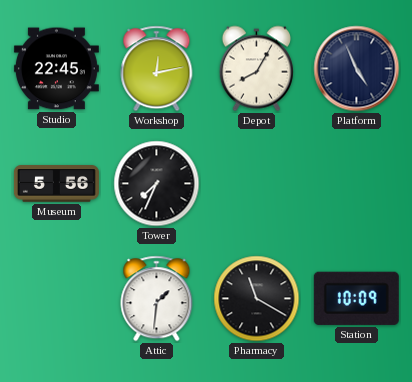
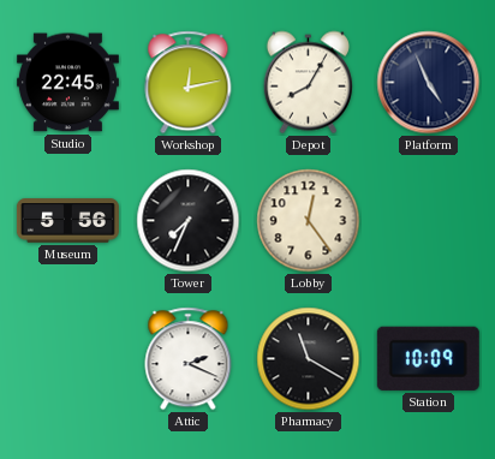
Lobby: none -> 12:24
Attic: 1:31 -> 2:19
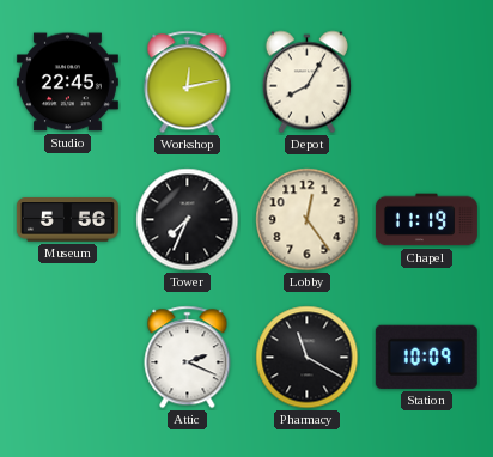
Platform: 4:56 -> none
Chapel: none -> 11:19
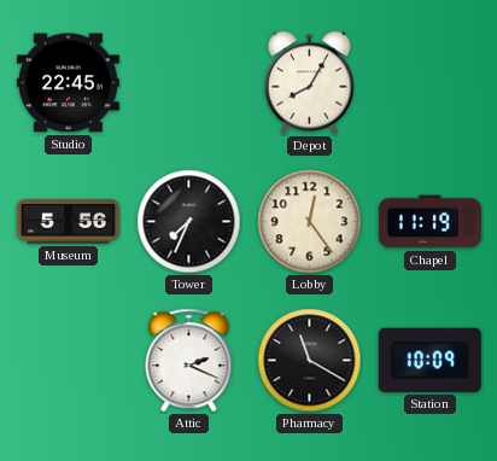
Workshop: 12:13 -> none
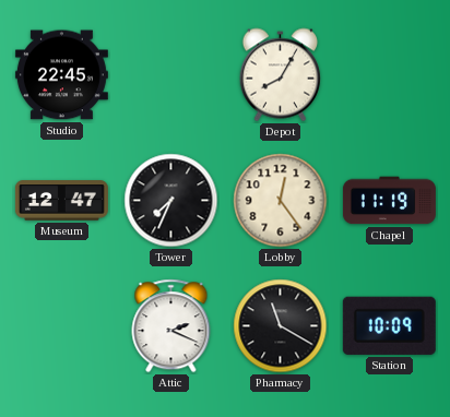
Museum: 5:56 -> 12:47
